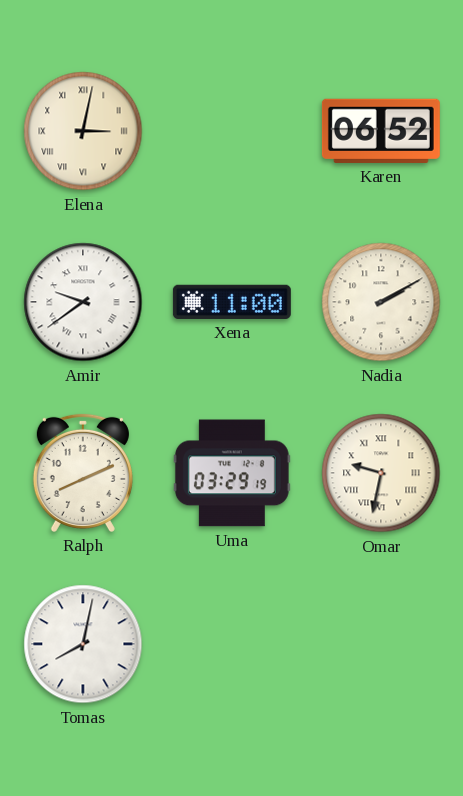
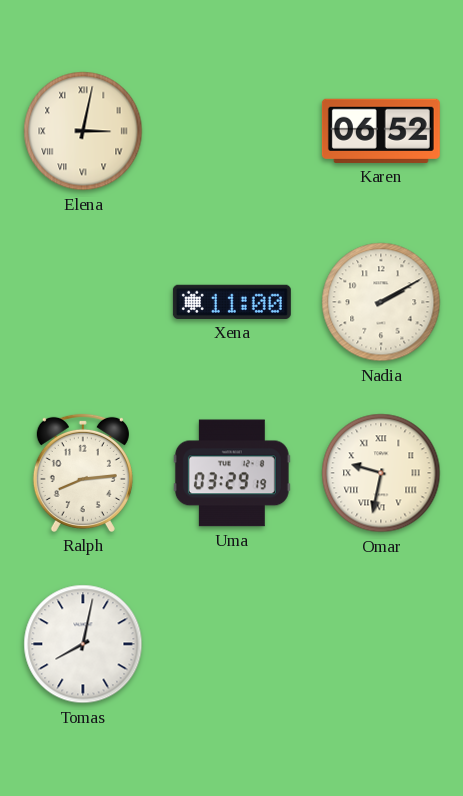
Amir: 9:39 -> none
Ralph: 8:11 -> 8:14
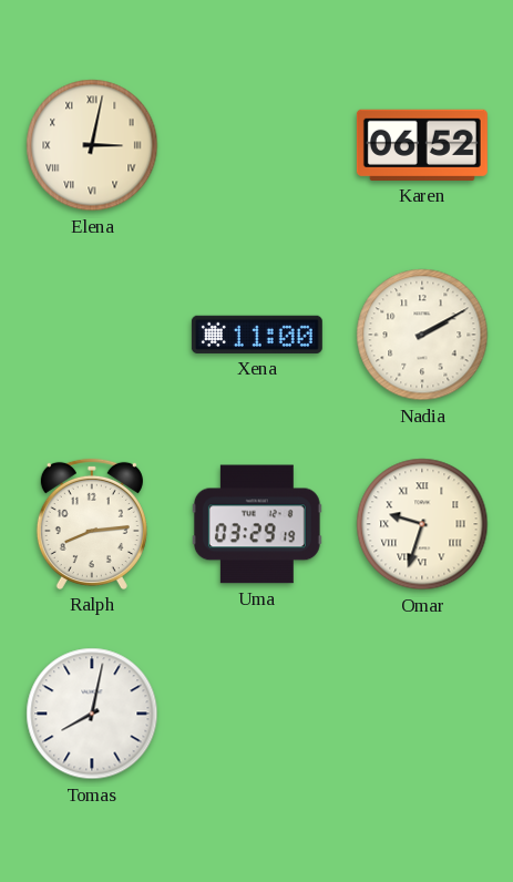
Omar: 9:32 -> 9:33
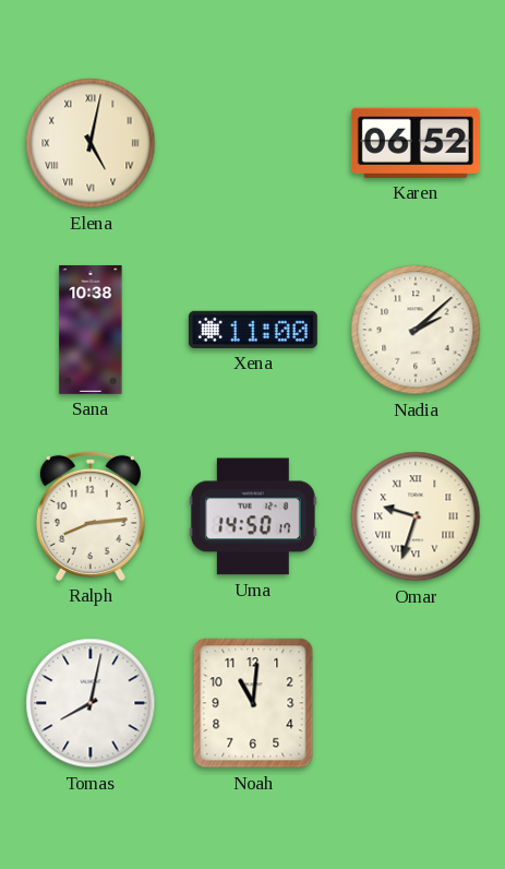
Elena: 3:02 -> 5:02
Sana: none -> 10:38
Nadia: 2:10 -> 2:08
Uma: 03:29 -> 14:50
Noah: none -> 11:01
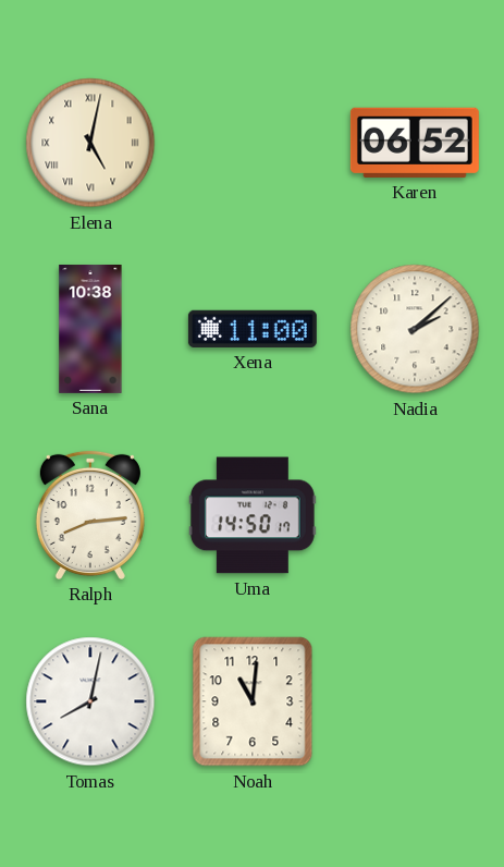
Omar: 9:33 -> none
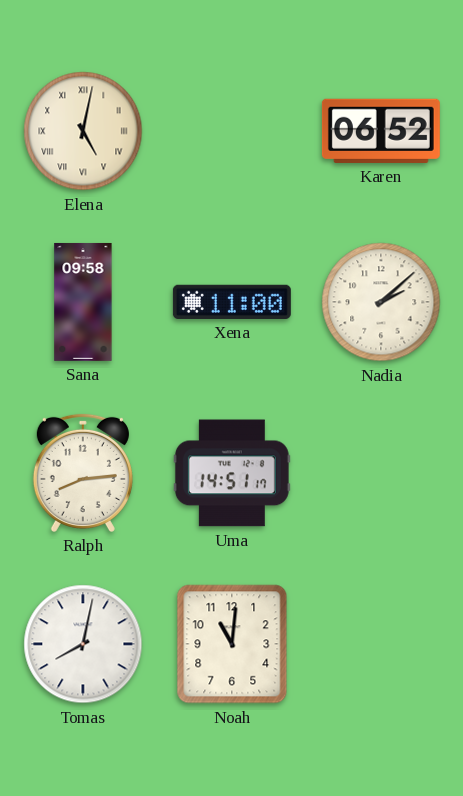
Sana: 10:38 -> 09:58
Uma: 14:50 -> 14:51
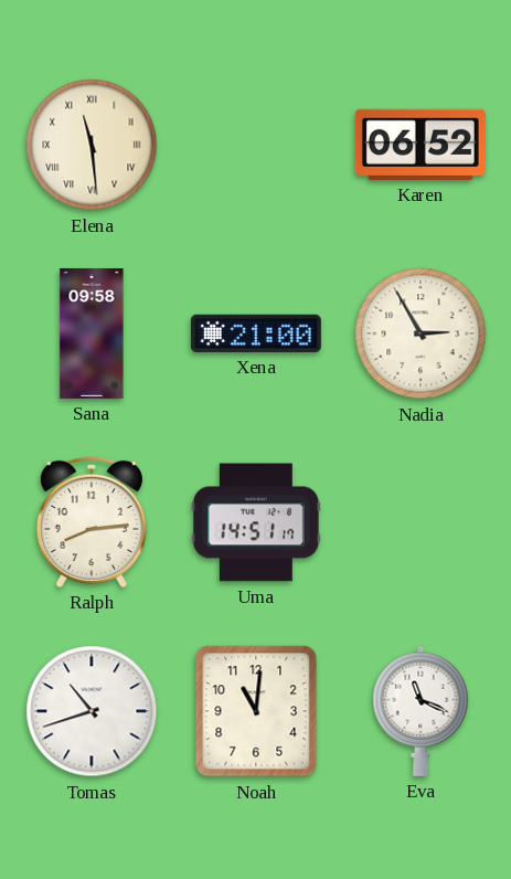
Elena: 5:02 -> 11:29
Xena: 11:00 -> 21:00
Nadia: 2:08 -> 2:55
Tomas: 8:02 -> 10:42
Eva: none -> 11:19
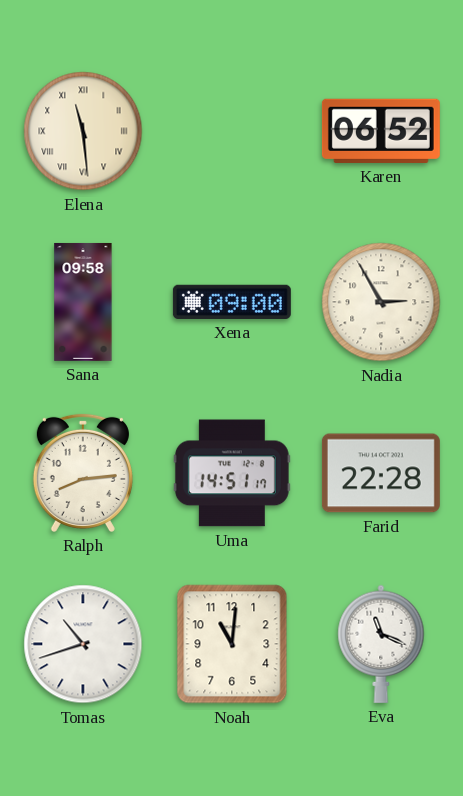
Xena: 21:00 -> 09:00
Farid: none -> 22:28
